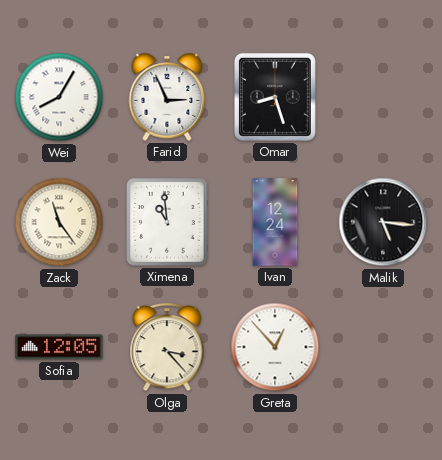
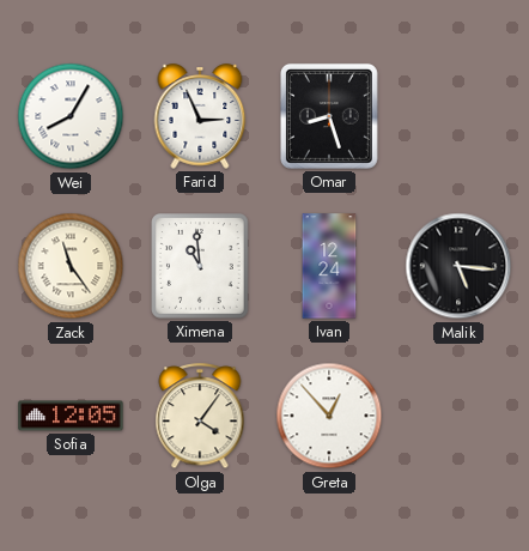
Olga: 3:23 -> 4:06
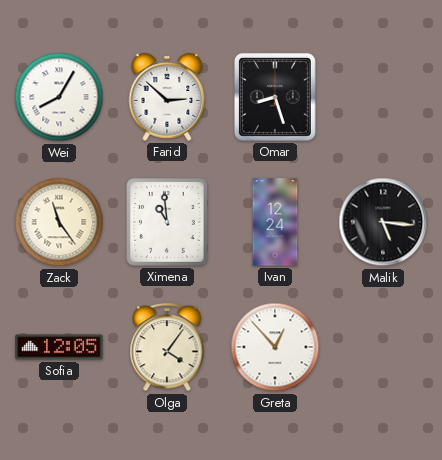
Farid: 2:56 -> 2:52
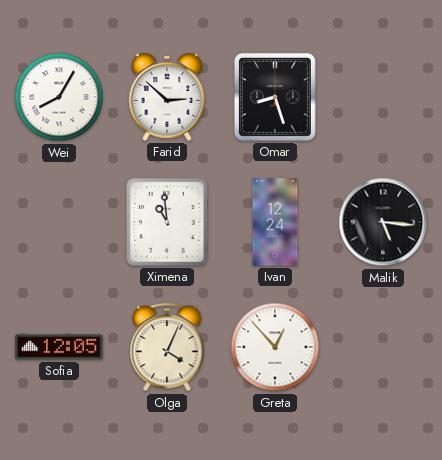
Zack: 11:24 -> none
Olga: 4:06 -> 4:04
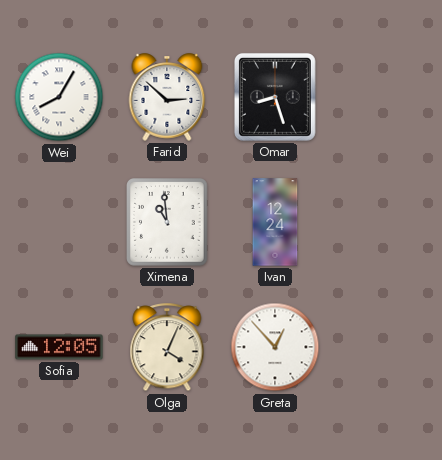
Malik: 5:16 -> none
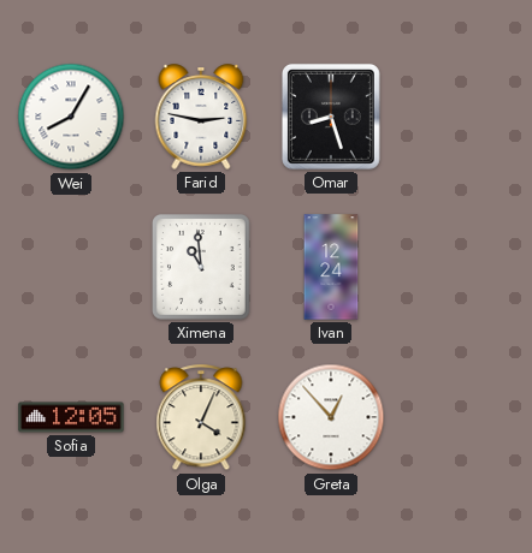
Farid: 2:52 -> 2:47
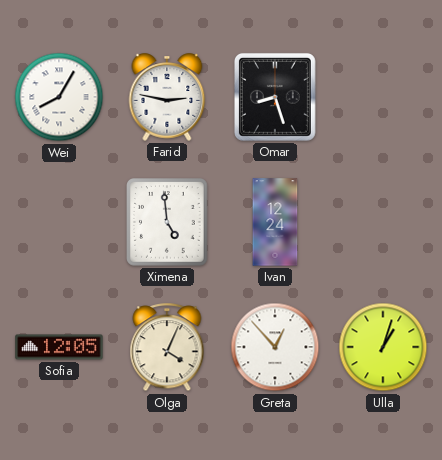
Ximena: 10:59 -> 4:59
Ulla: none -> 1:03
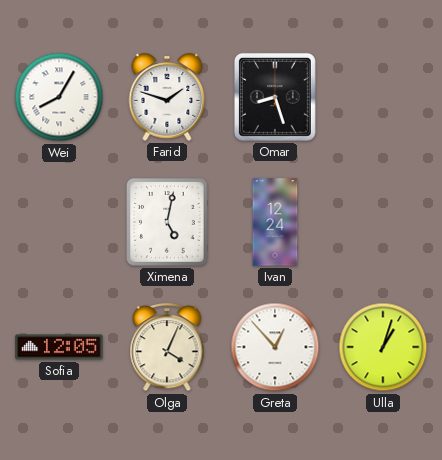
Farid: 2:47 -> 1:48
Ximena: 4:59 -> 5:02
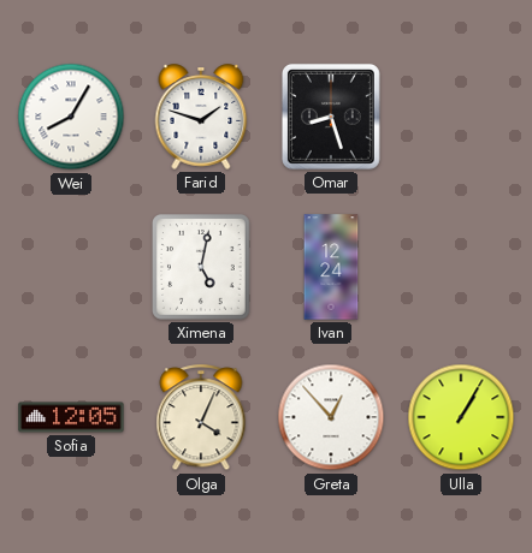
Ulla: 1:03 -> 1:05
